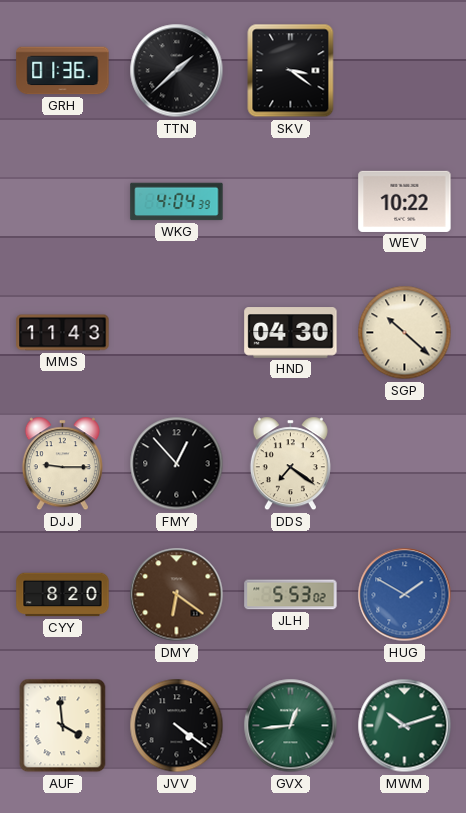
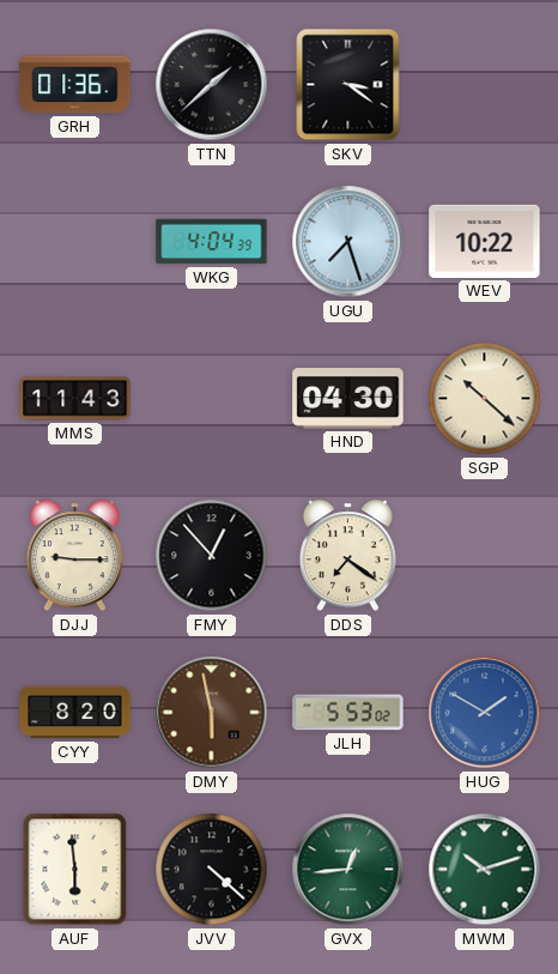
UGU: none -> 7:27
DMY: 6:21 -> 5:58
AUF: 3:59 -> 5:59
JVV: 4:21 -> 4:22
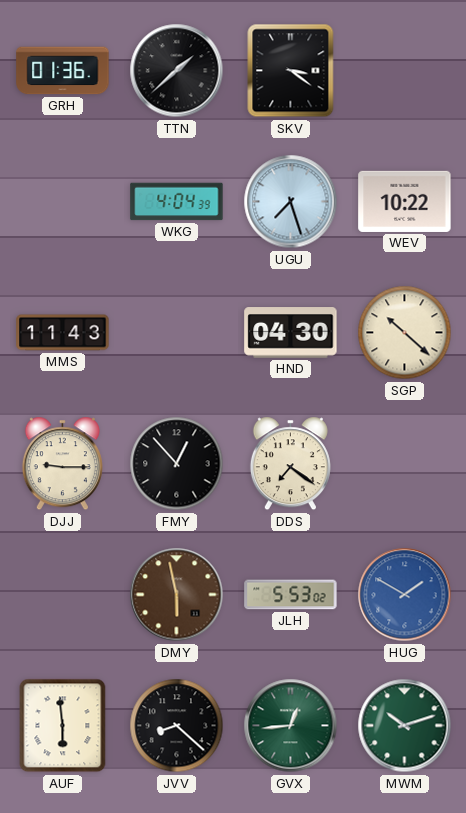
CYY: 8:20 -> none
JVV: 4:22 -> 8:22
